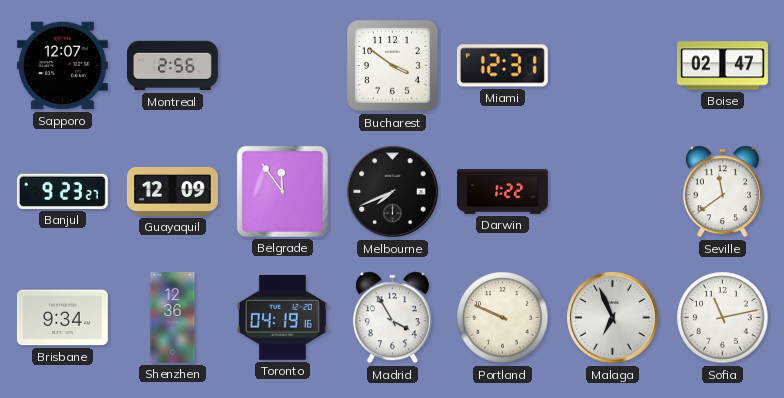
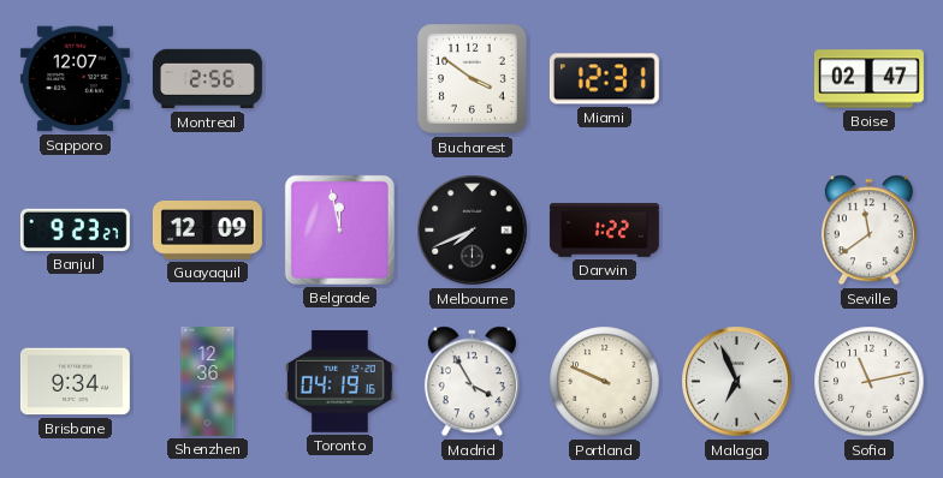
Belgrade: 11:54 -> 11:58
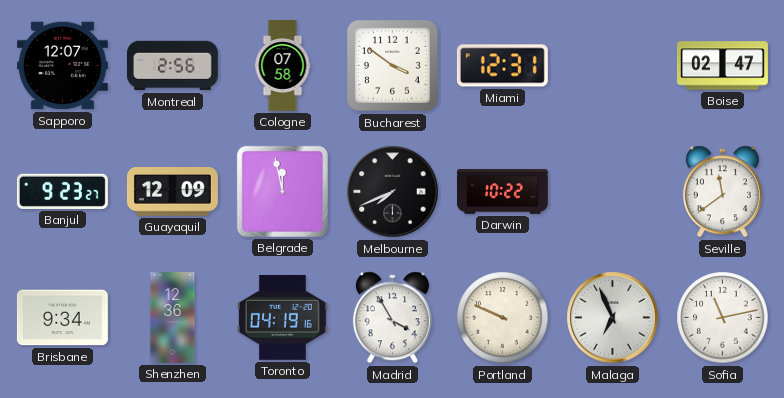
Cologne: none -> 07:58
Darwin: 1:22 -> 10:22
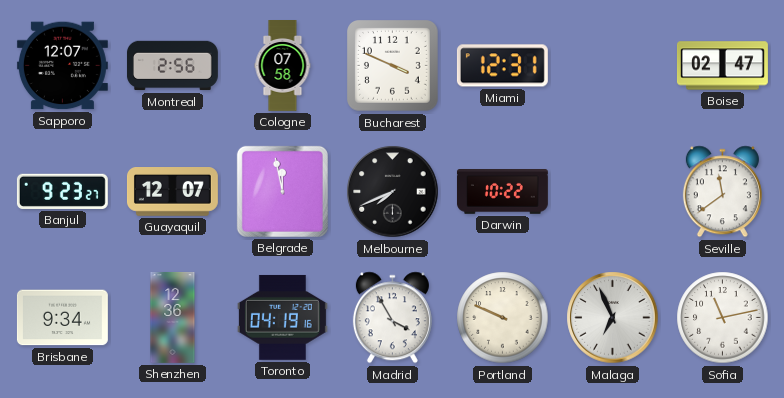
Bucharest: 3:51 -> 3:49
Guayaquil: 12:09 -> 12:07
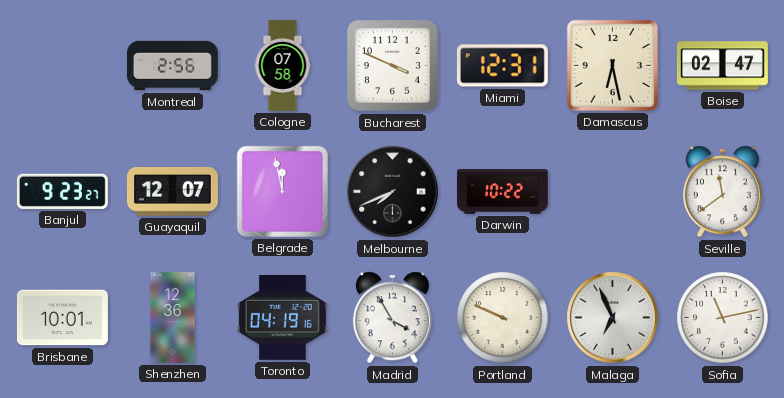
Sapporo: 12:07 -> none
Damascus: none -> 6:28
Brisbane: 9:34 -> 10:01
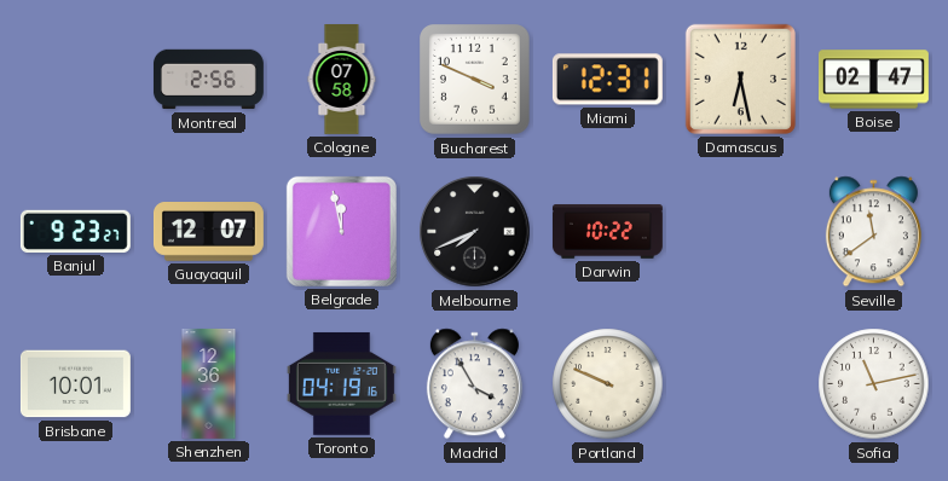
Malaga: 6:56 -> none
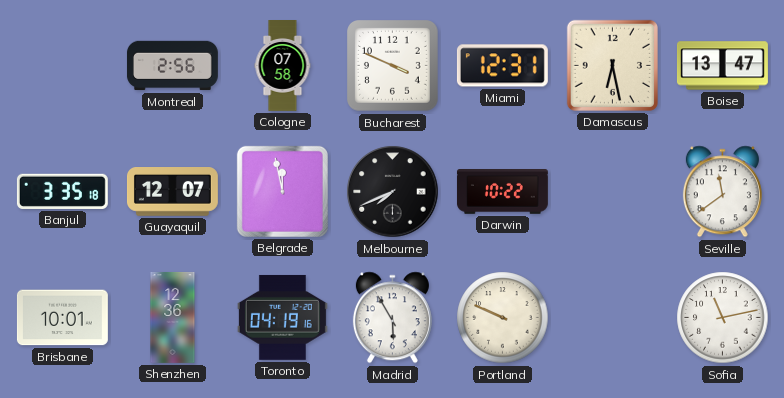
Boise: 02:47 -> 13:47
Banjul: 9:23 -> 3:35
Madrid: 3:55 -> 5:55
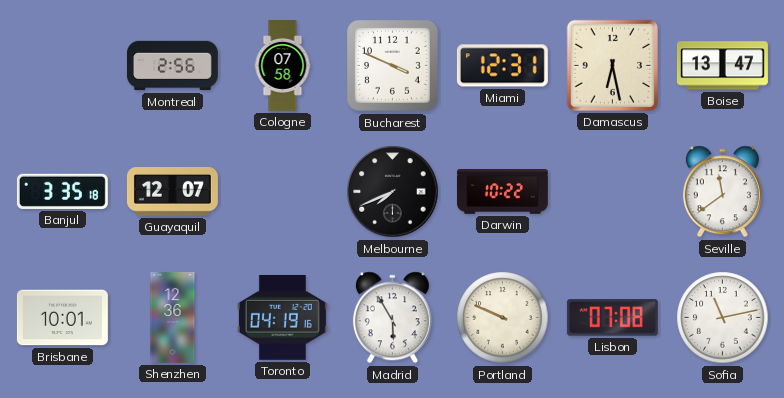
Belgrade: 11:58 -> none
Lisbon: none -> 07:08
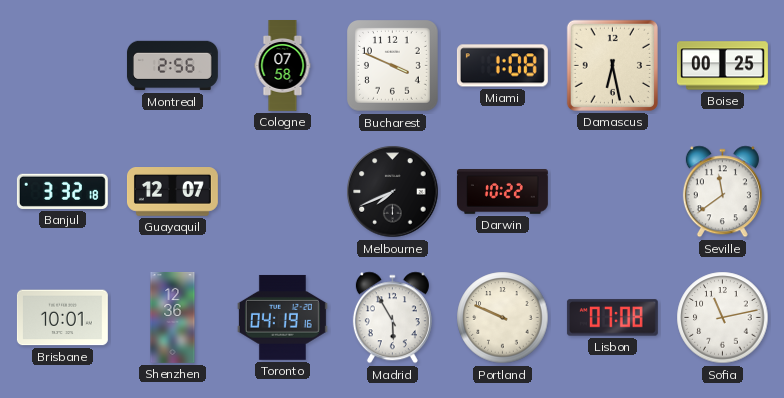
Miami: 12:31 -> 1:08
Boise: 13:47 -> 00:25
Banjul: 3:35 -> 3:32
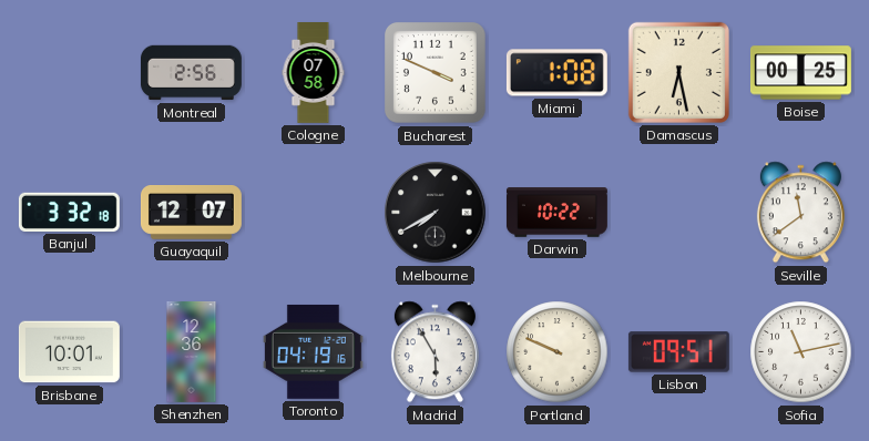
Melbourne: 7:41 -> 7:40
Lisbon: 07:08 -> 09:51
